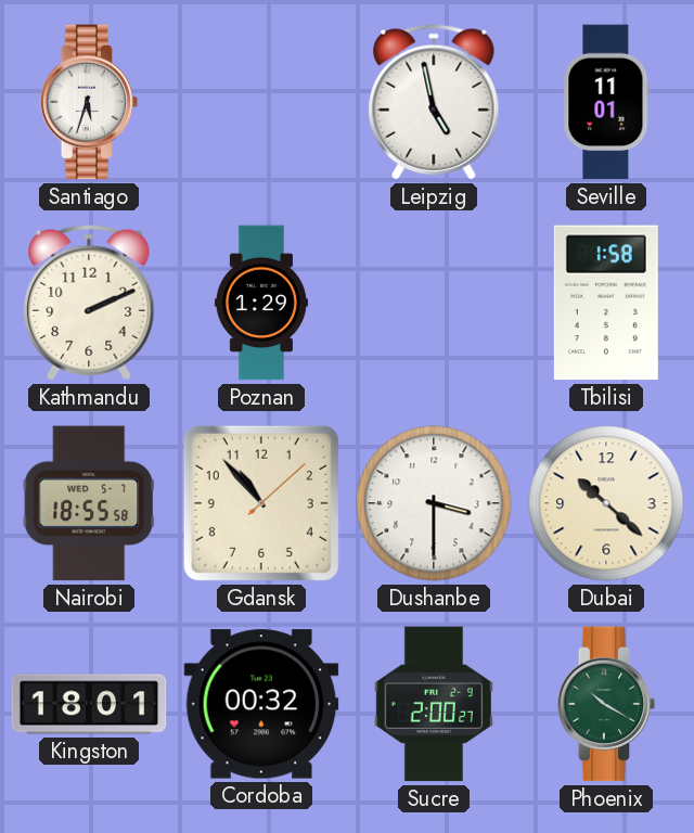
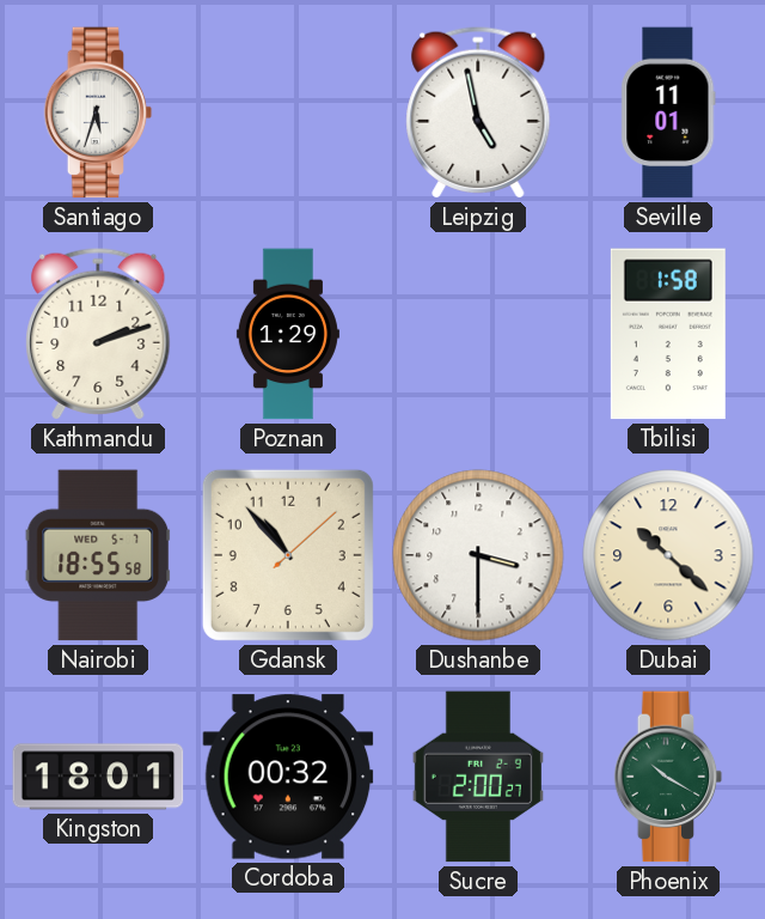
Kathmandu: 2:11 -> 2:12
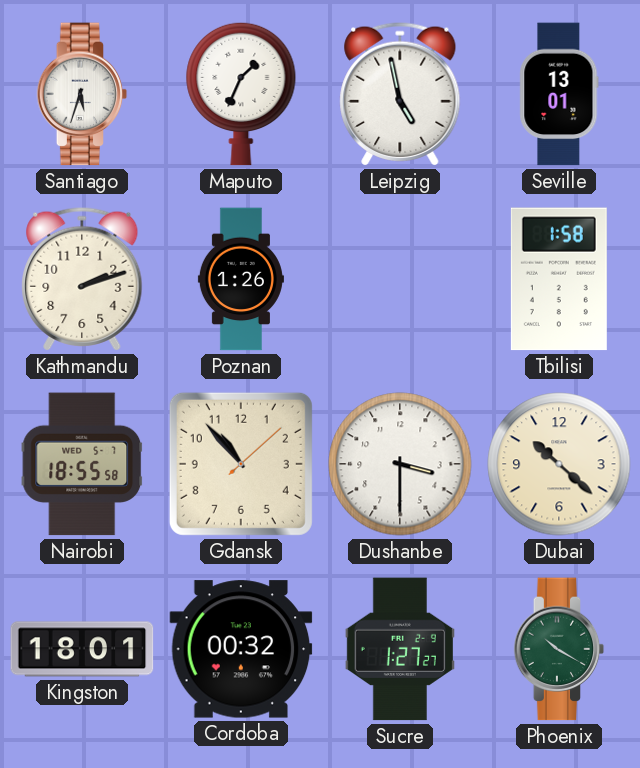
Maputo: none -> 1:34
Seville: 11:01 -> 13:01
Poznan: 1:29 -> 1:26
Sucre: 2:00 -> 1:27
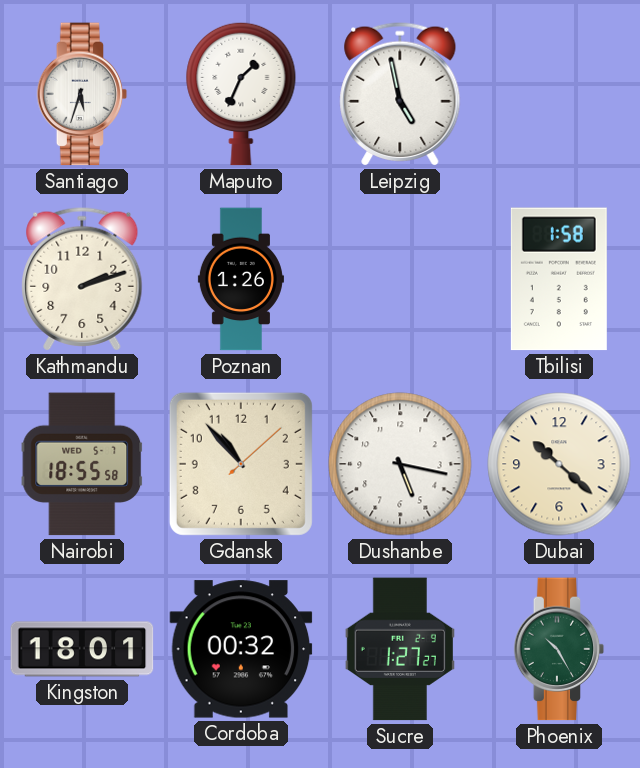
Seville: 13:01 -> none
Dushanbe: 3:30 -> 5:17
Phoenix: 10:20 -> 10:25
